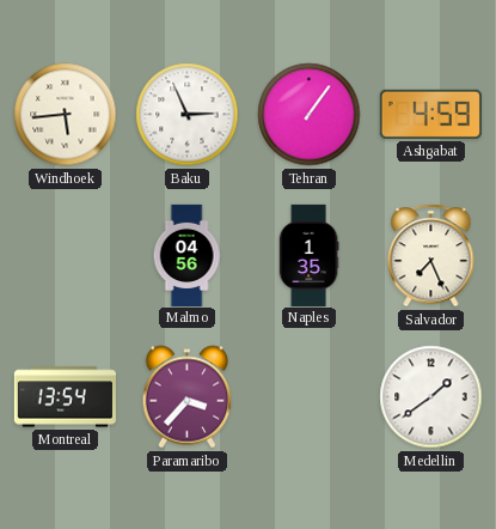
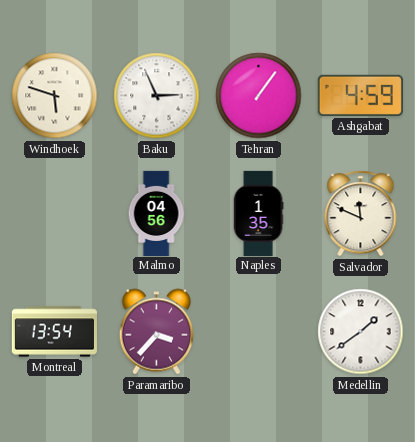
Windhoek: 5:44 -> 5:48
Salvador: 7:26 -> 11:49
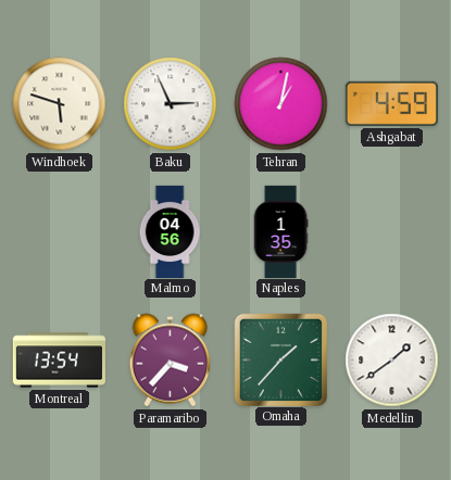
Tehran: 1:06 -> 1:02
Salvador: 11:49 -> none
Omaha: none -> 1:37
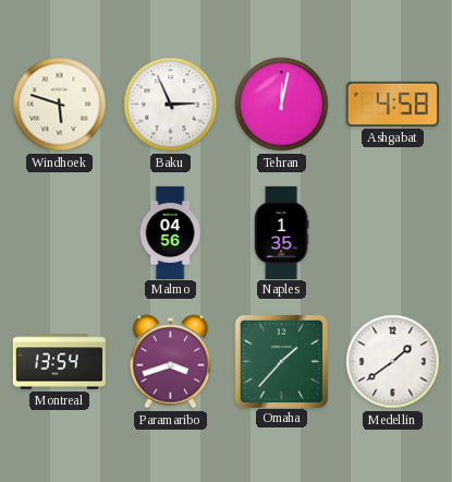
Tehran: 1:02 -> 12:02
Ashgabat: 4:59 -> 4:58
Paramaribo: 3:37 -> 3:42
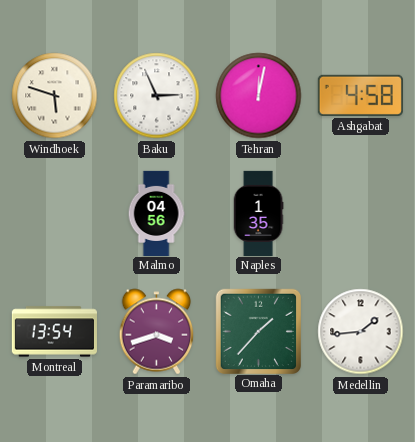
Medellin: 1:39 -> 1:44
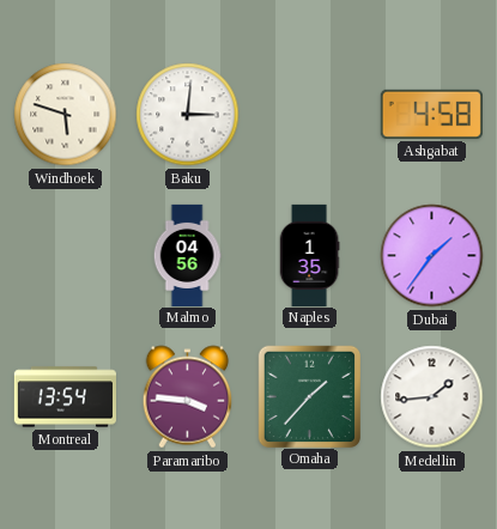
Baku: 2:56 -> 3:01
Tehran: 12:02 -> none
Dubai: none -> 1:36
Paramaribo: 3:42 -> 3:46
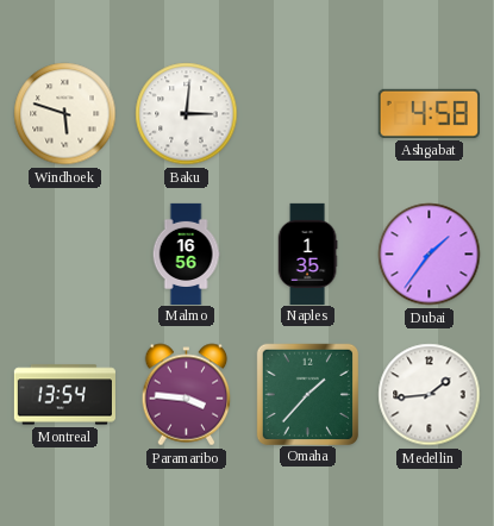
Malmo: 04:56 -> 16:56
